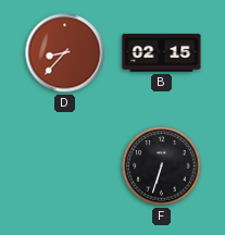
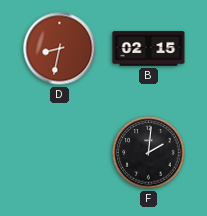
D: 8:37 -> 8:32
F: 6:33 -> 2:01
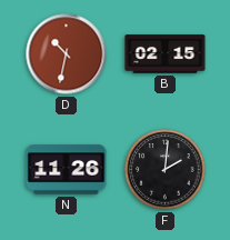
D: 8:32 -> 10:32
N: none -> 11:26
